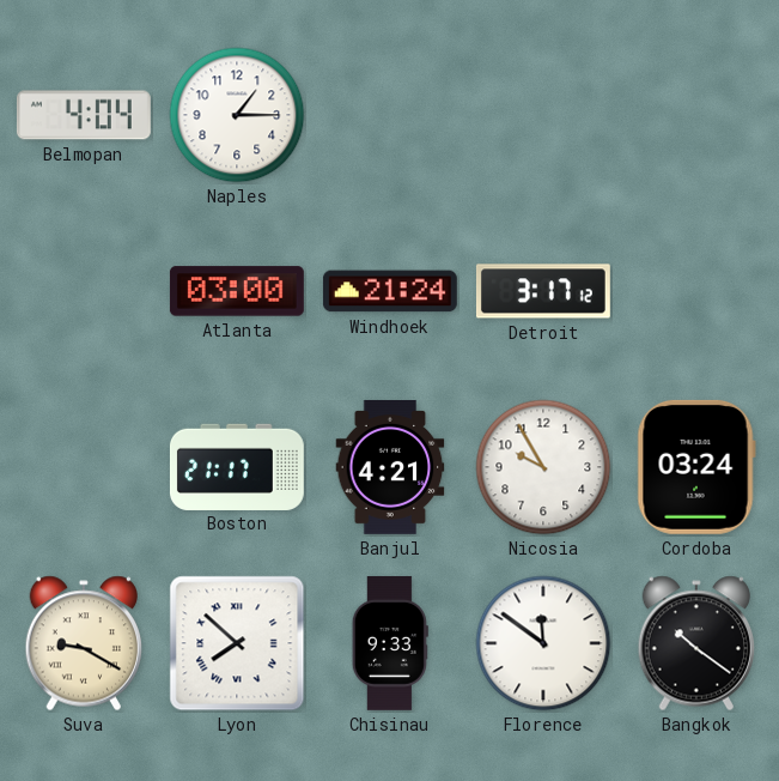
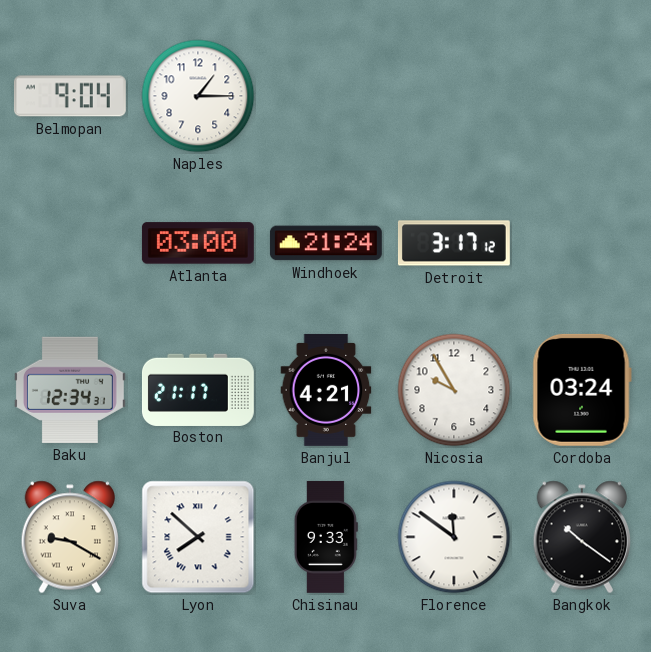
Belmopan: 4:04 -> 9:04
Baku: none -> 12:34
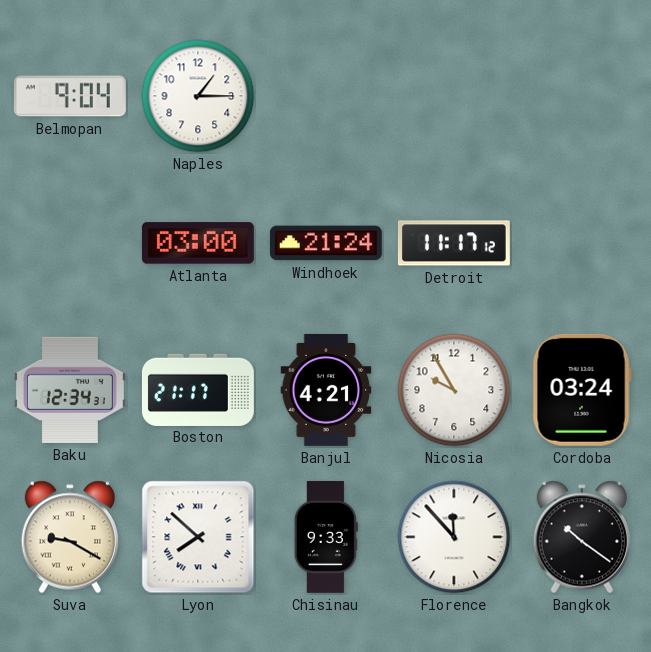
Detroit: 3:17 -> 11:17
Florence: 11:51 -> 11:53
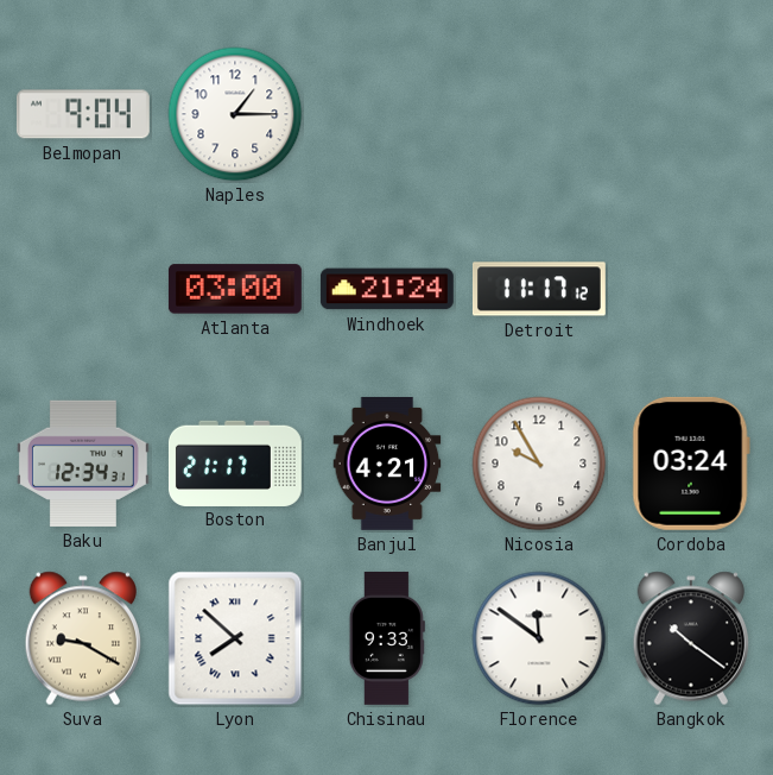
Florence: 11:53 -> 11:51
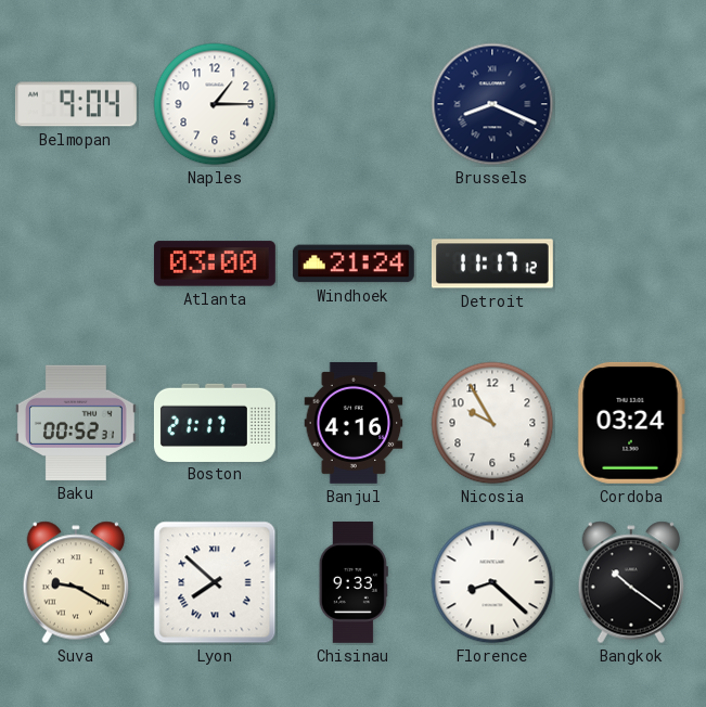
Brussels: none -> 8:19
Baku: 12:34 -> 00:52
Banjul: 4:21 -> 4:16
Florence: 11:51 -> 8:22
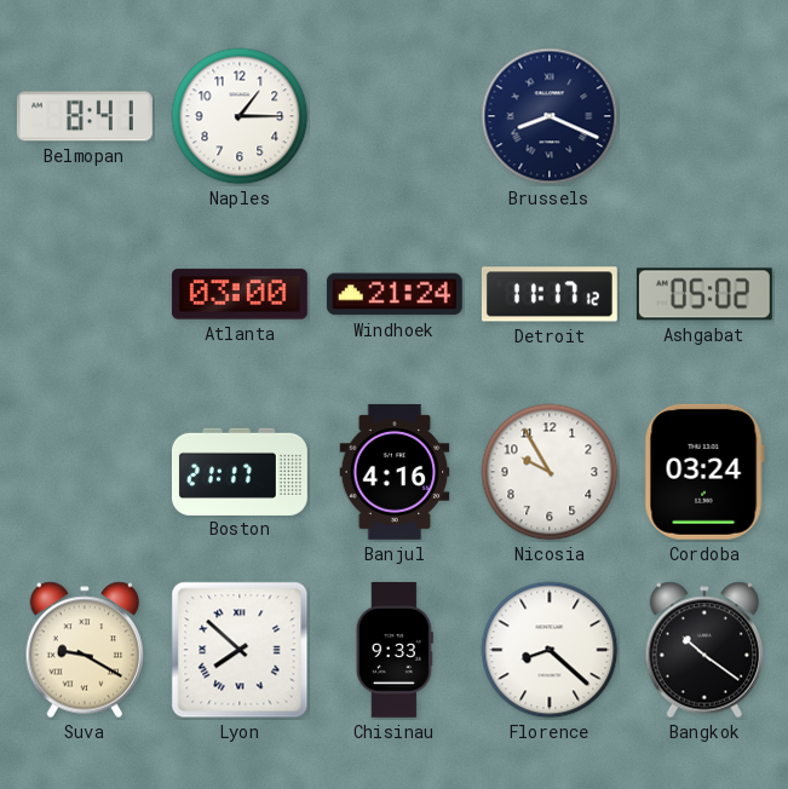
Belmopan: 9:04 -> 8:41
Ashgabat: none -> 05:02
Baku: 00:52 -> none
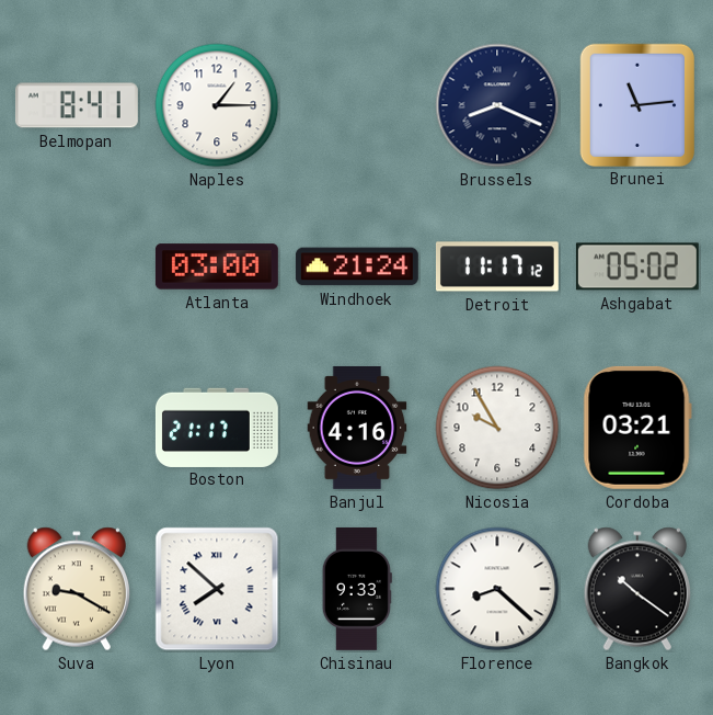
Brunei: none -> 11:14
Cordoba: 03:24 -> 03:21
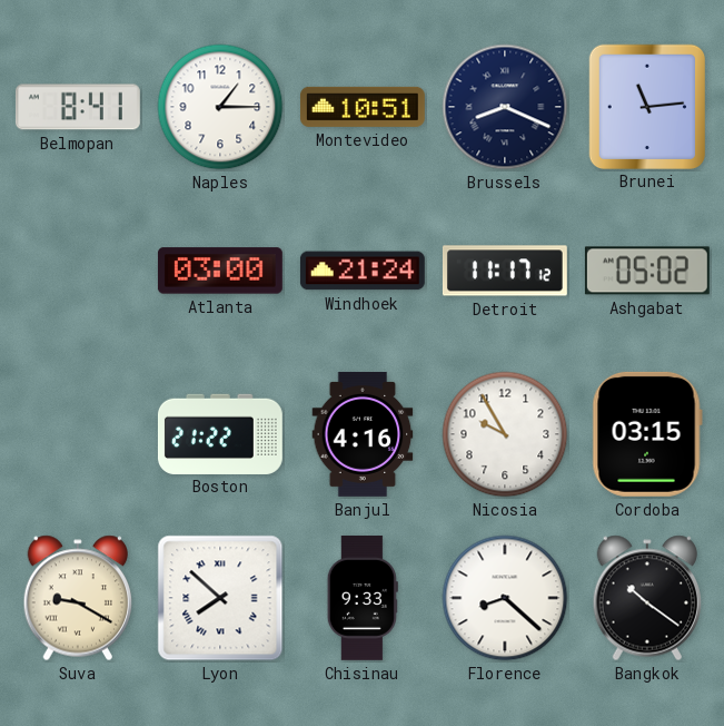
Montevideo: none -> 10:51
Boston: 21:17 -> 21:22
Cordoba: 03:21 -> 03:15
